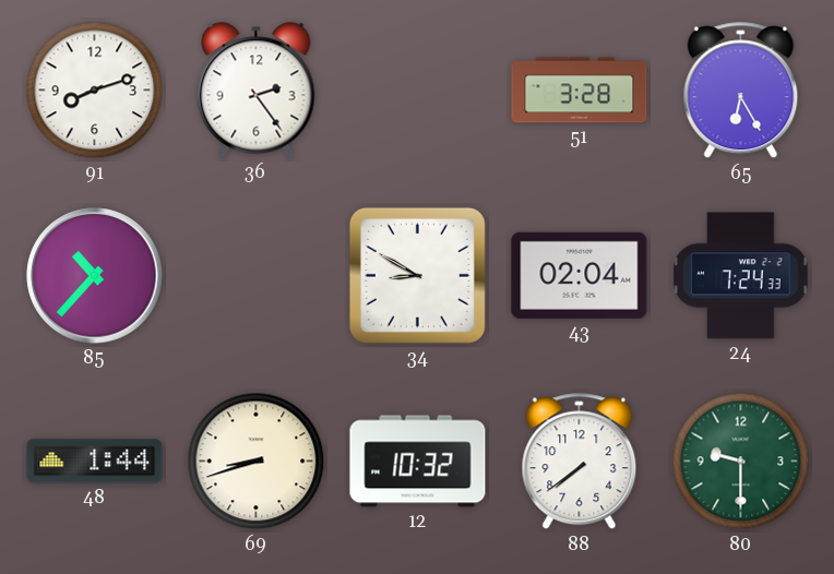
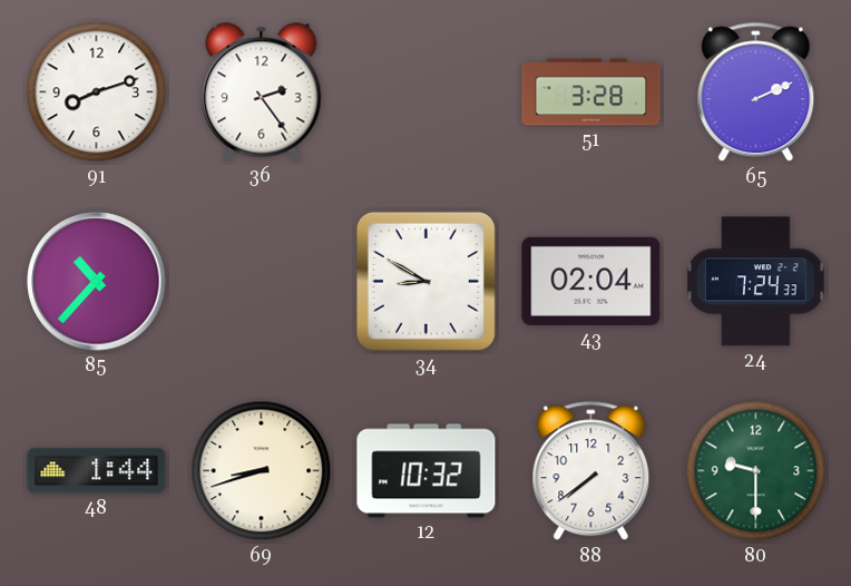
65: 6:25 -> 2:11
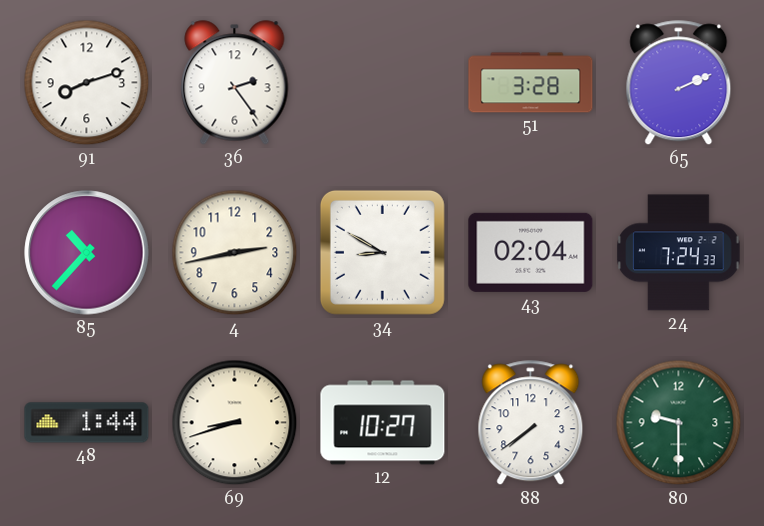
4: none -> 2:43
12: 10:32 -> 10:27
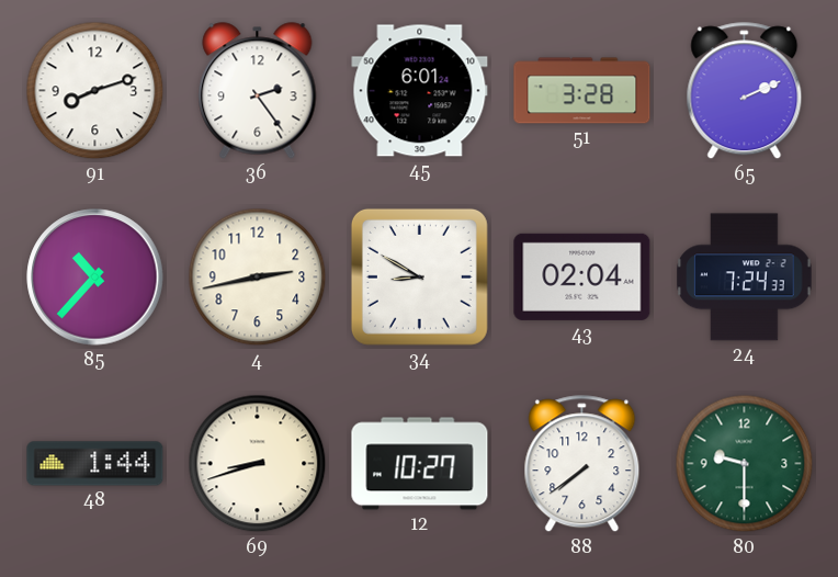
45: none -> 6:01
